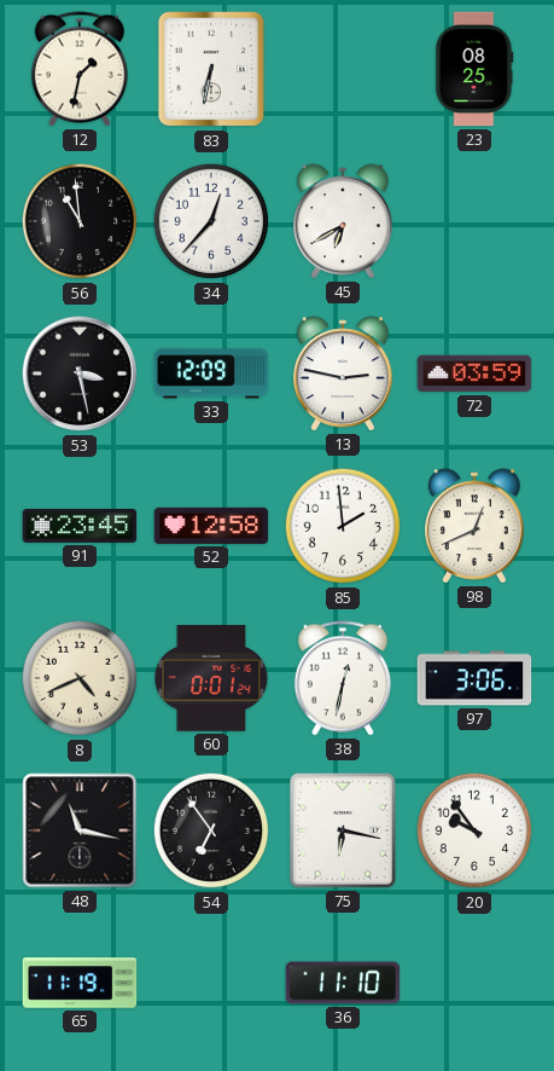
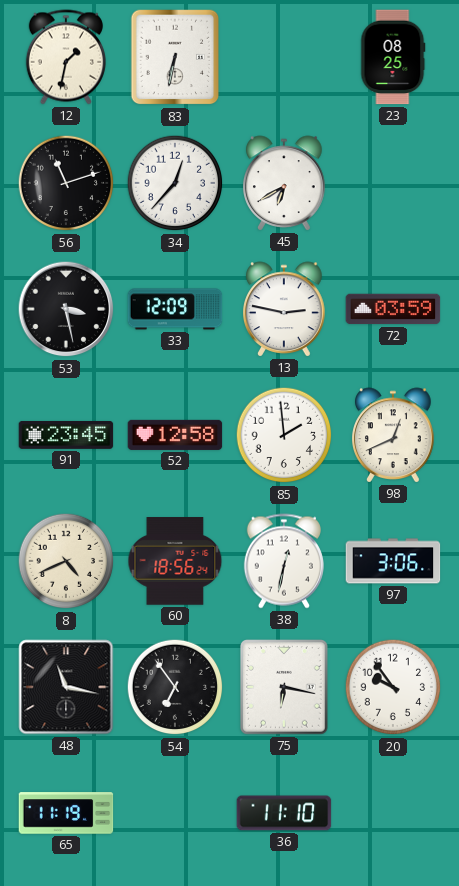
56: 10:59 -> 11:12
60: 0:01 -> 18:56
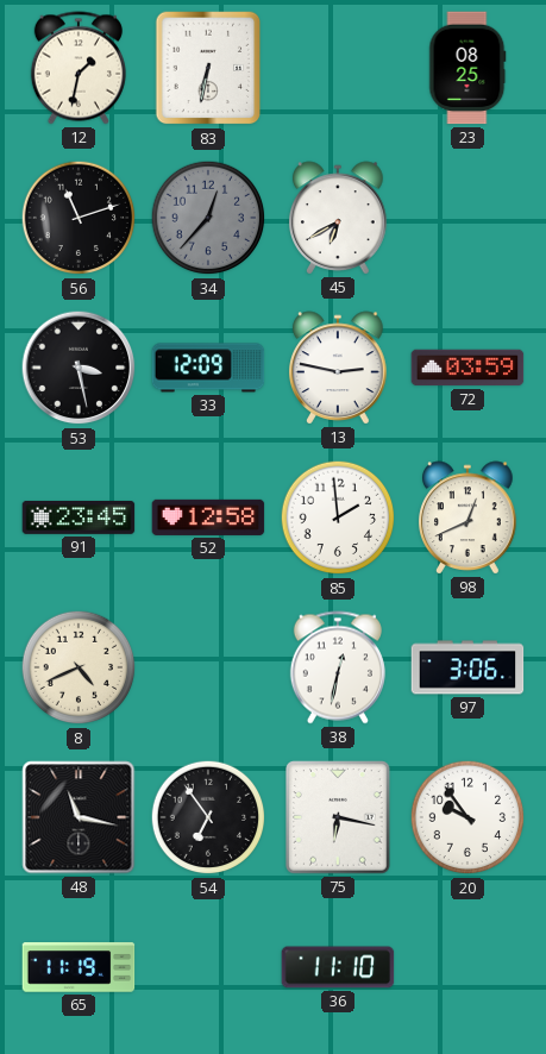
34 dial: white -> grey
60: 18:56 -> none
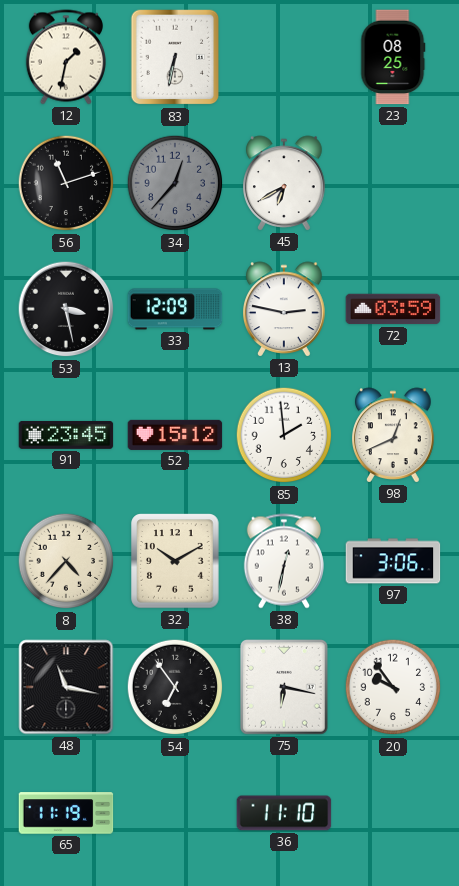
52: 12:58 -> 15:12
8: 4:41 -> 4:37
32: none -> 10:10
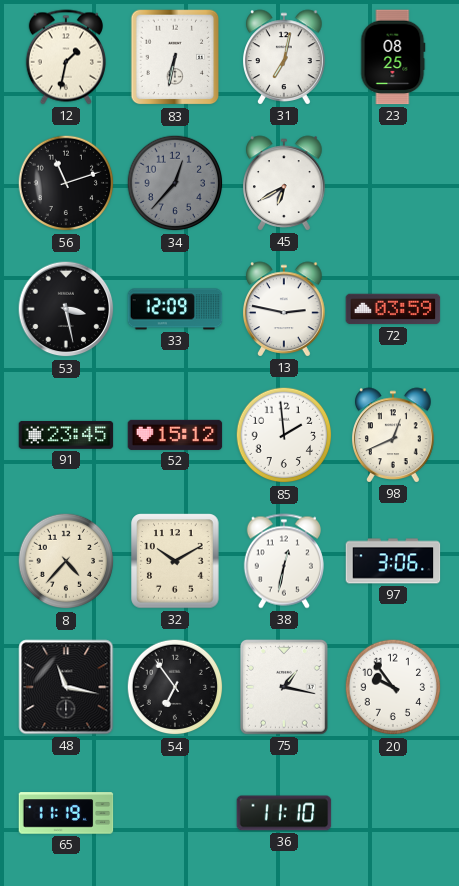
31: none -> 7:02
75: 6:17 -> 1:17
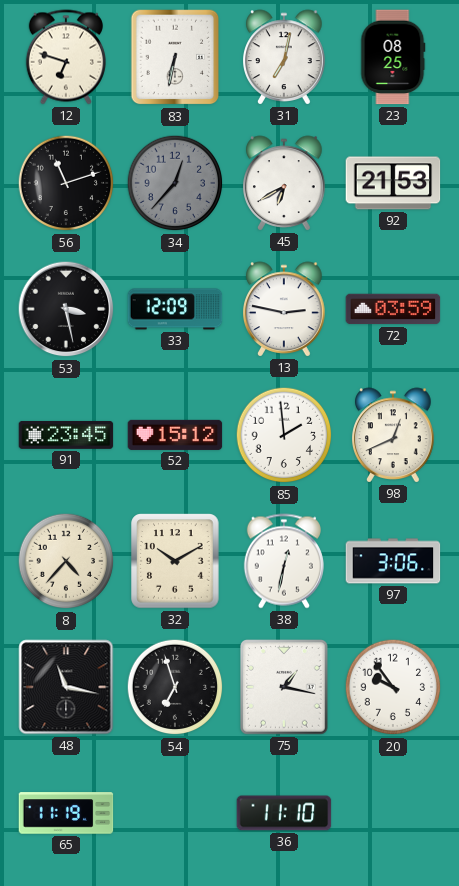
12: 1:32 -> 6:48
92: none -> 21:53
54: 6:54 -> 6:57
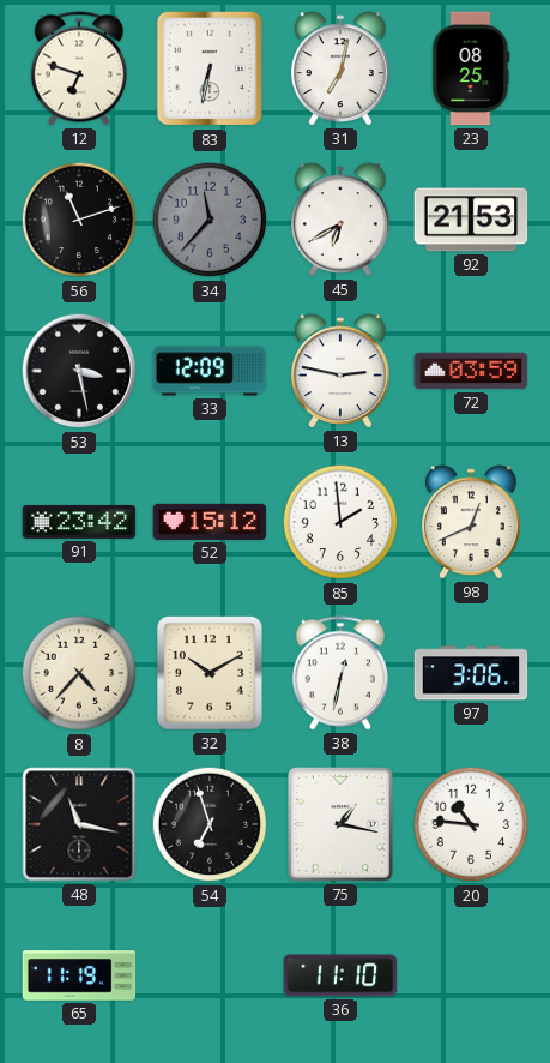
34: 12:37 -> 11:37
91: 23:45 -> 23:42
20: 9:54 -> 10:46
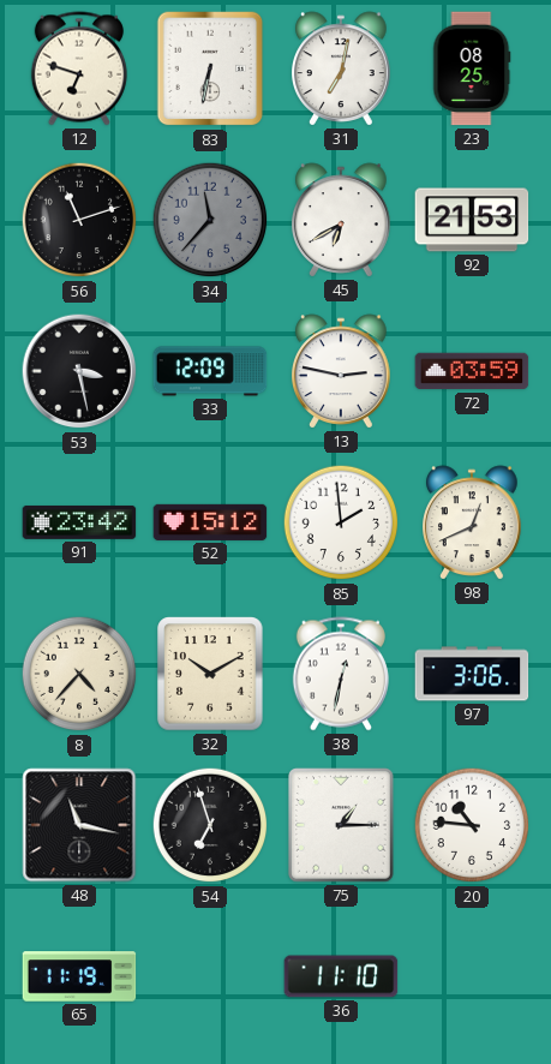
75: 1:17 -> 1:15
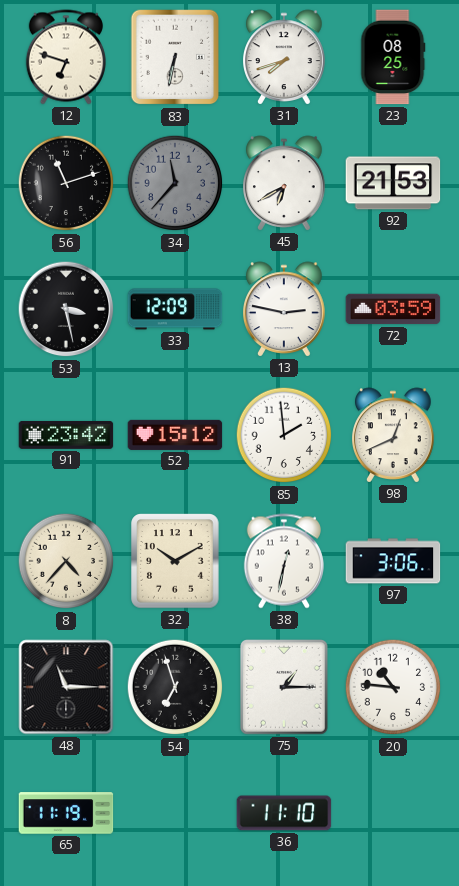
31: 7:02 -> 7:42
48: 11:17 -> 11:15
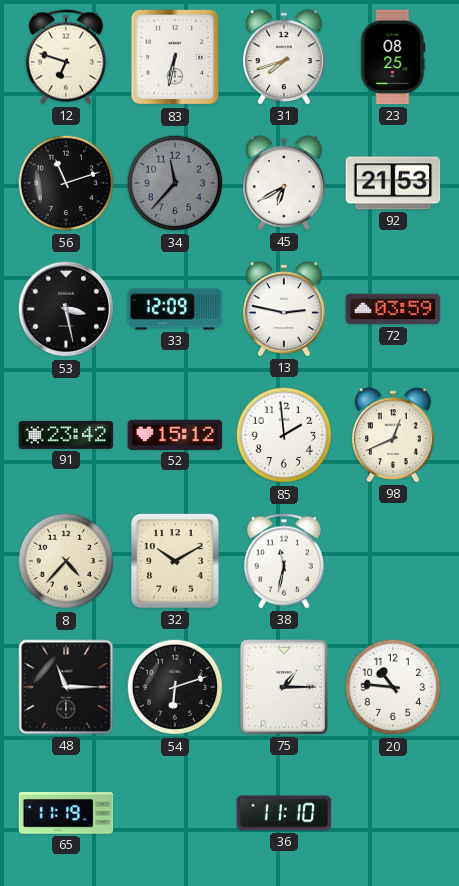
38: 12:32 -> 11:32
97: 3:06 -> none
54: 6:57 -> 6:12
